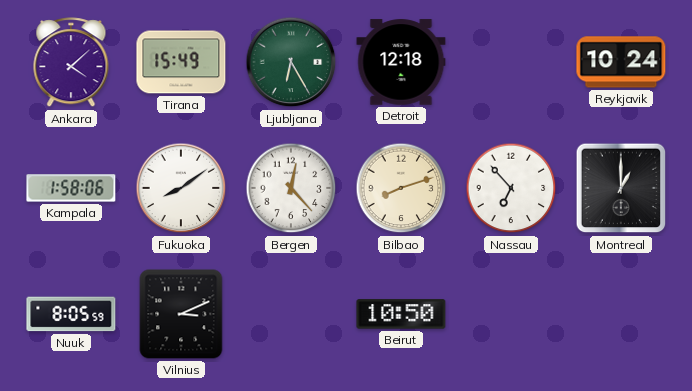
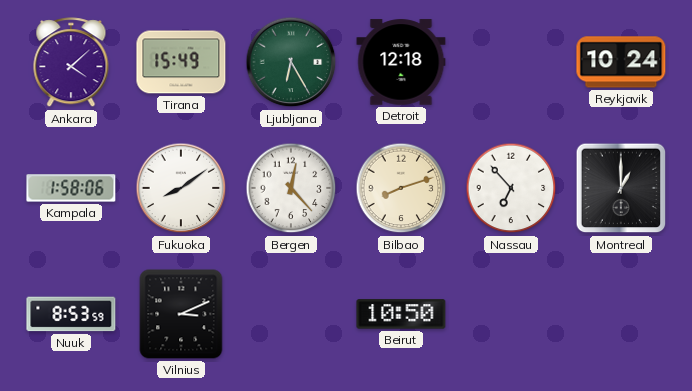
Nuuk: 8:05 -> 8:53
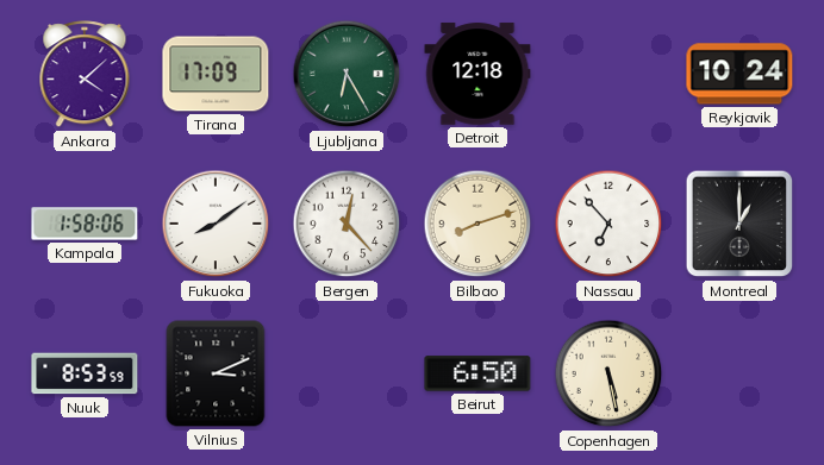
Tirana: 15:49 -> 17:09
Beirut: 10:50 -> 6:50
Copenhagen: none -> 5:28
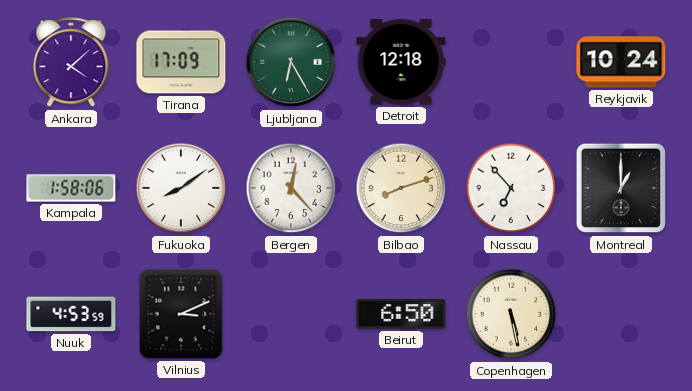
Nuuk: 8:53 -> 4:53
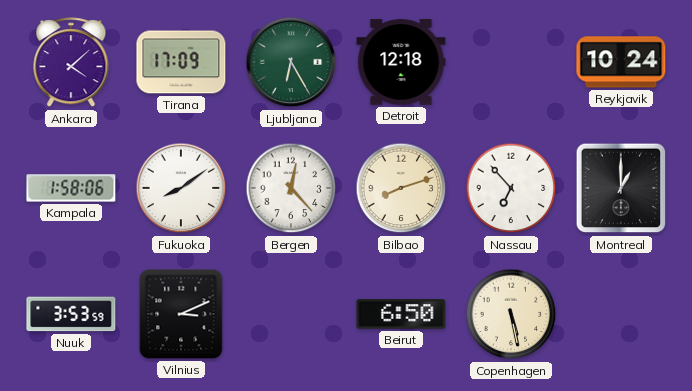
Nuuk: 4:53 -> 3:53
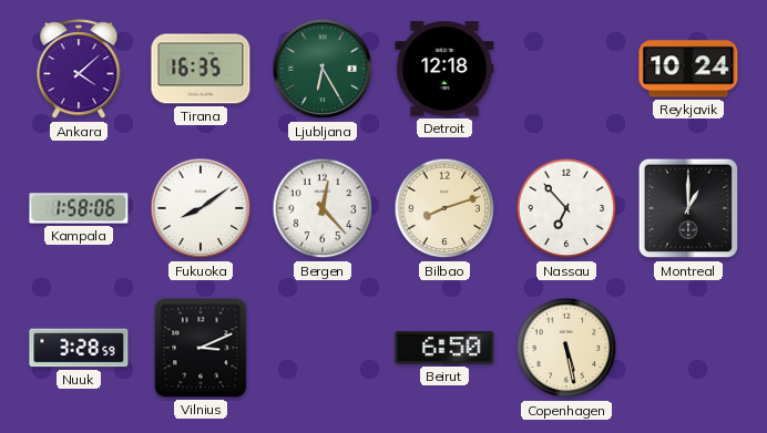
Tirana: 17:09 -> 16:35
Nuuk: 3:53 -> 3:28
